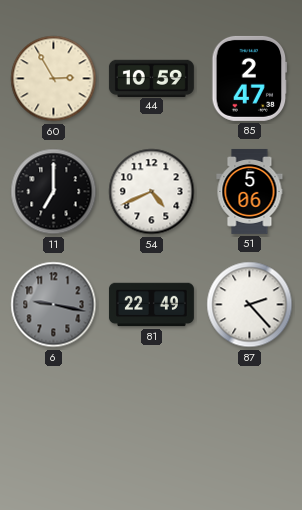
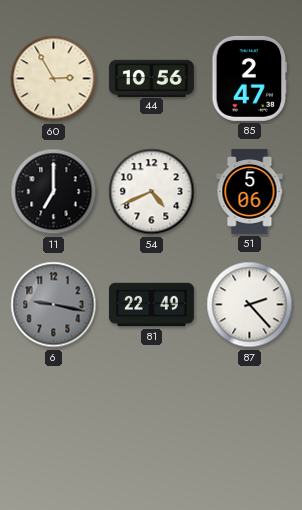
44: 10:59 -> 10:56
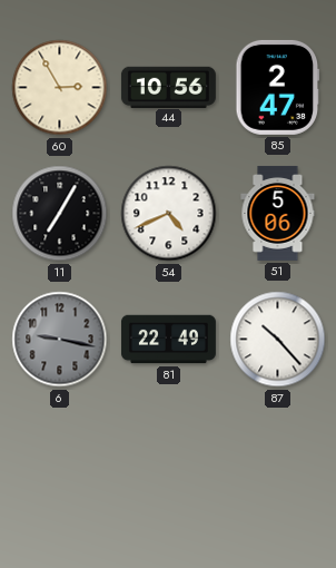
11: 7:00 -> 7:05
87: 2:23 -> 10:23
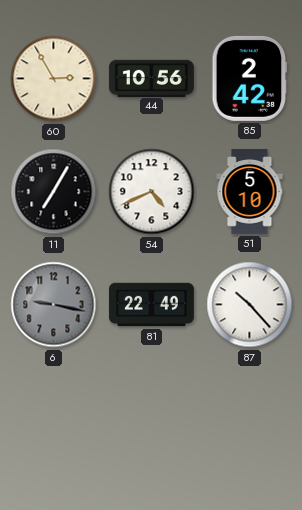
85: 2:47 -> 2:42
51: 5:06 -> 5:10
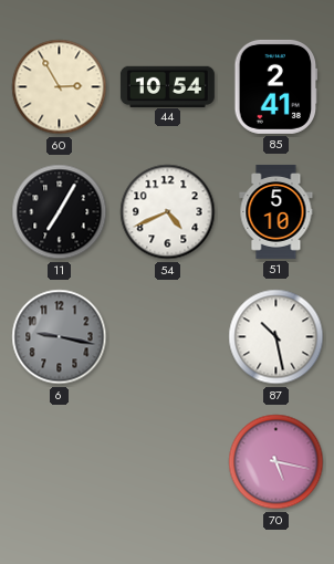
44: 10:56 -> 10:54
85: 2:42 -> 2:41
81: 22:49 -> none
87: 10:23 -> 10:28
70: none -> 5:17
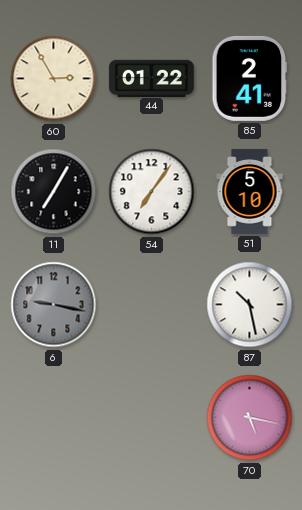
44: 10:54 -> 01:22
54: 4:41 -> 7:06
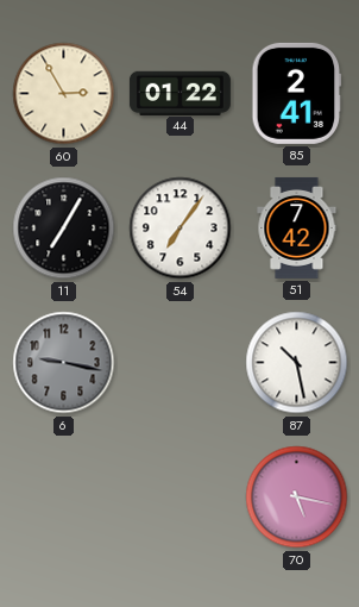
51: 5:10 -> 7:42
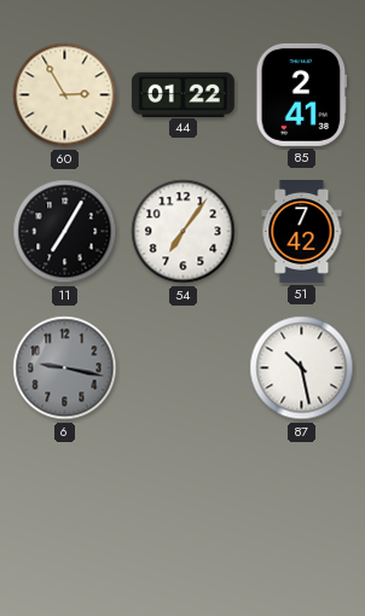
70: 5:17 -> none
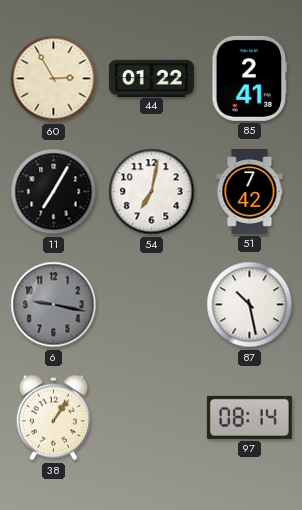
54: 7:06 -> 7:02
38: none -> 1:06
97: none -> 08:14
